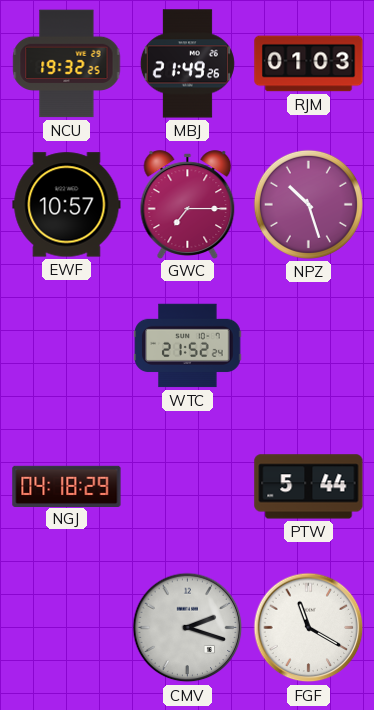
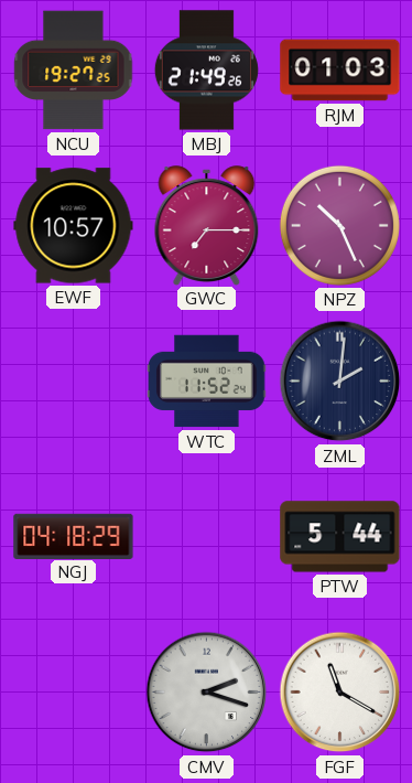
NCU: 19:32 -> 19:27
NPZ: 10:27 -> 10:26
WTC: 21:52 -> 11:52
ZML: none -> 2:01
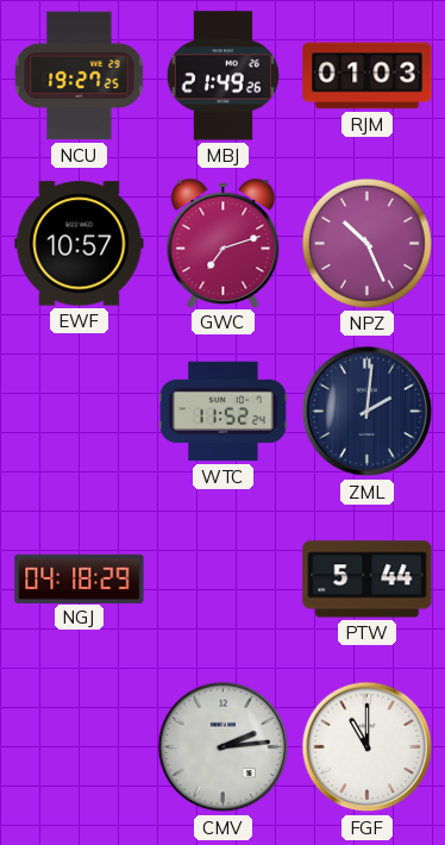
GWC: 7:15 -> 7:12
CMV: 2:18 -> 2:14
FGF: 11:20 -> 11:00
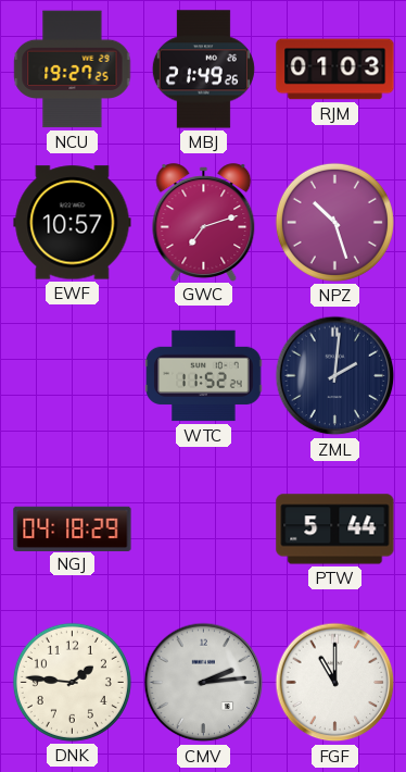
NPZ: 10:26 -> 10:27
DNK: none -> 1:46
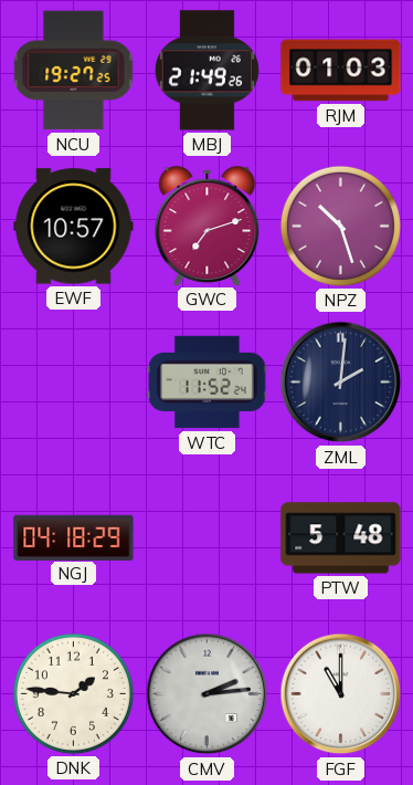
PTW: 5:44 -> 5:48
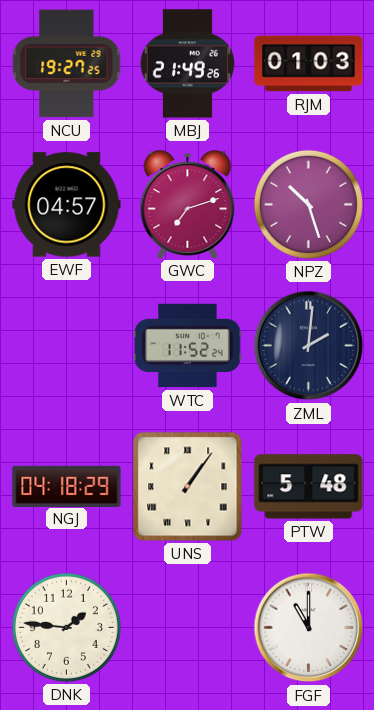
EWF: 10:57 -> 04:57
UNS: none -> 1:06
CMV: 2:14 -> none
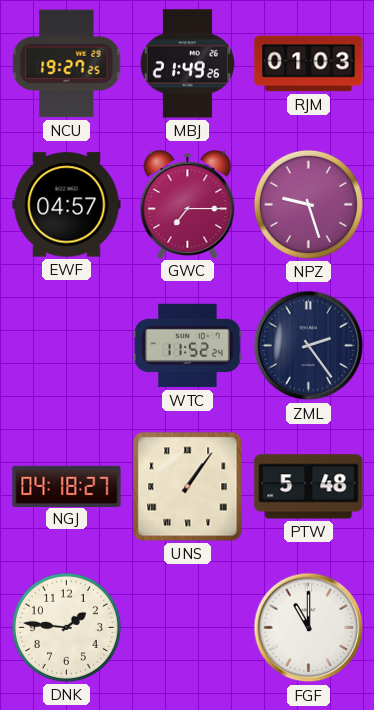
GWC: 7:12 -> 7:15
NPZ: 10:27 -> 9:27
ZML: 2:01 -> 2:24
NGJ: 04:18:29 -> 04:18:27
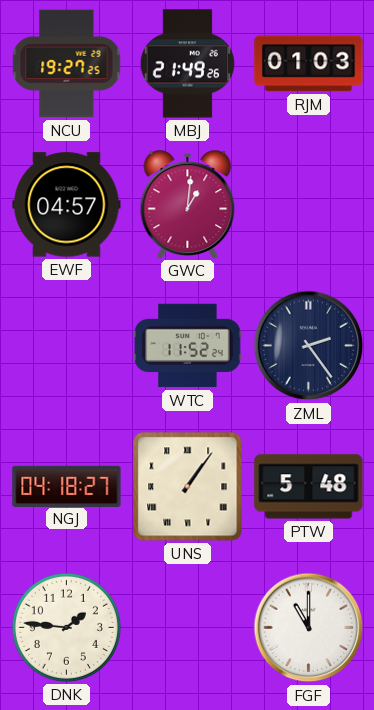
GWC: 7:15 -> 1:01
NPZ: 9:27 -> none
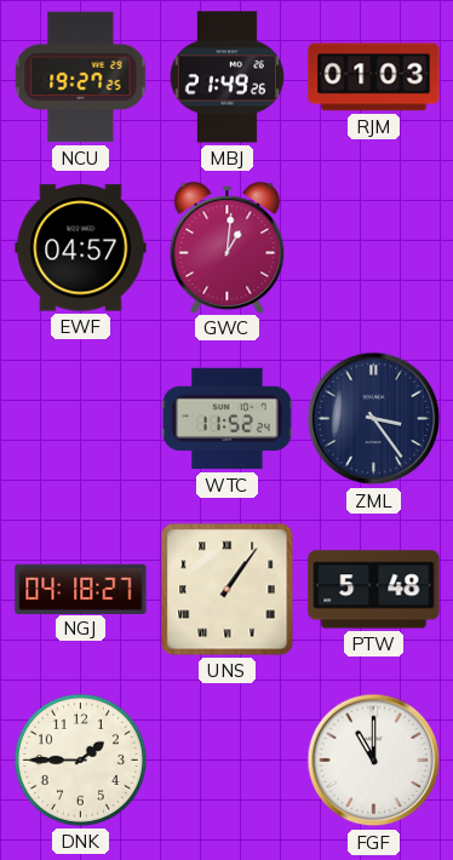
ZML: 2:24 -> 3:24
DNK: 1:46 -> 1:45
